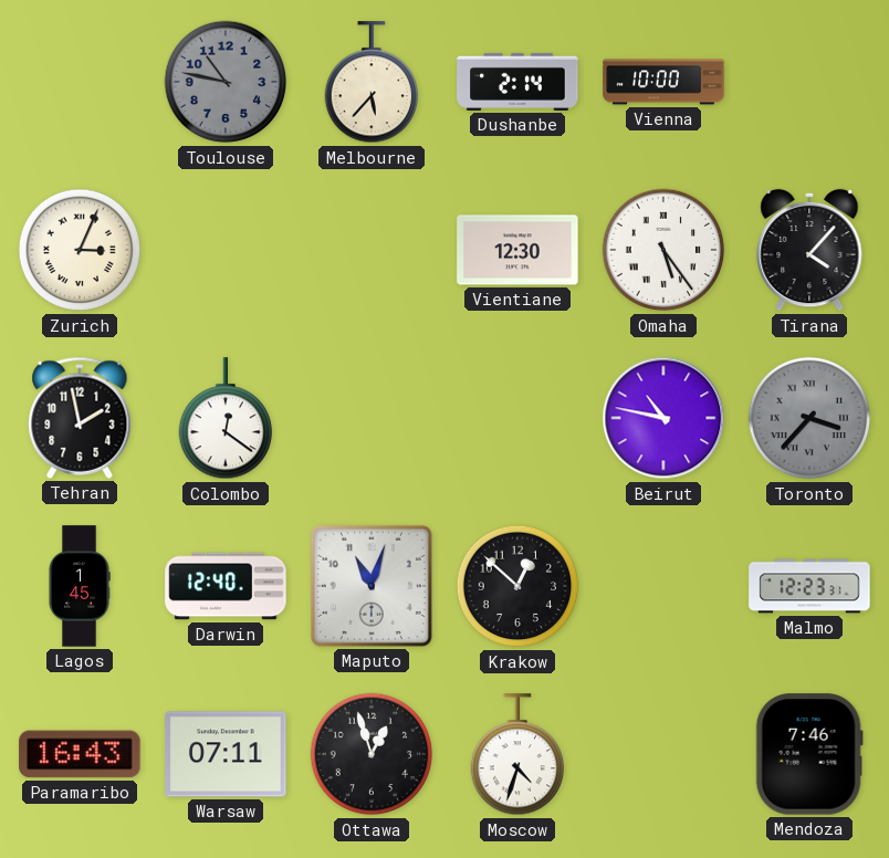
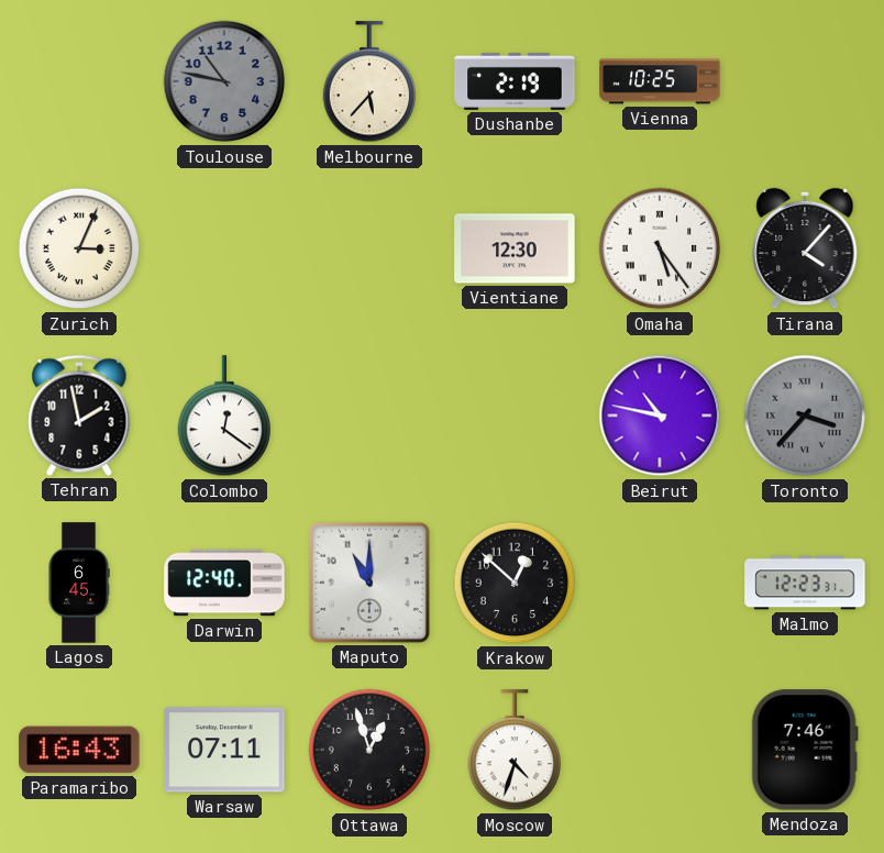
Dushanbe: 2:14 -> 2:19
Vienna: 10:00 -> 10:25
Lagos: 1:45 -> 6:45
Maputo: 11:03 -> 11:00
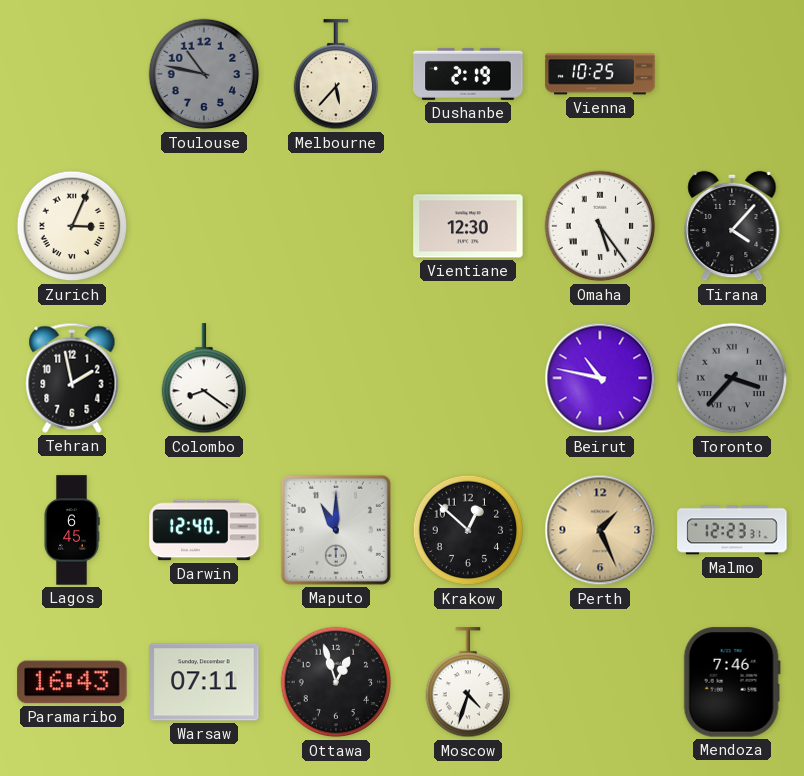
Colombo: 12:21 -> 8:21
Perth: none -> 1:26
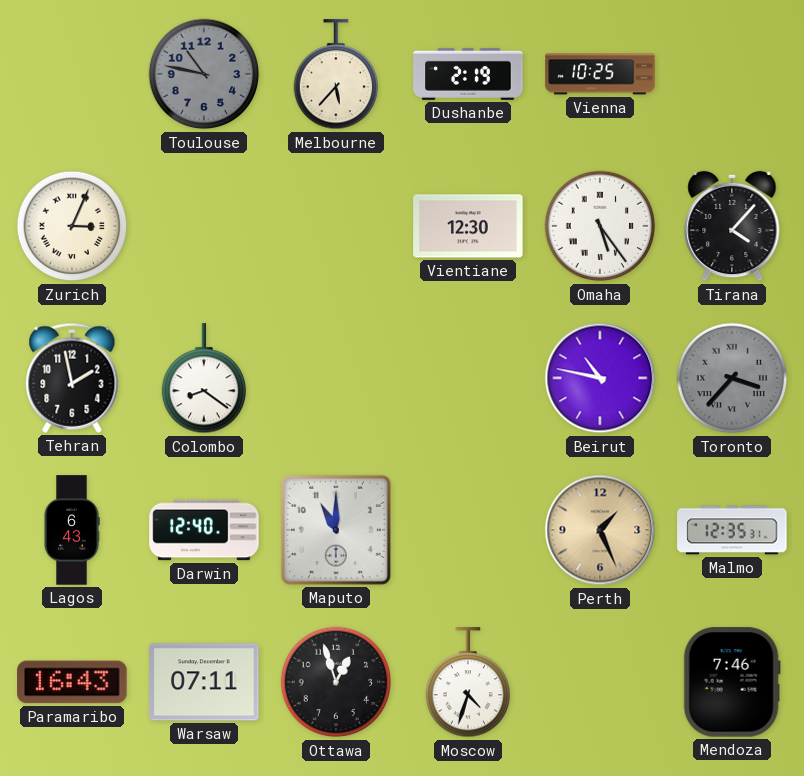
Lagos: 6:45 -> 6:43
Krakow: 12:52 -> none
Malmo: 12:23 -> 12:35
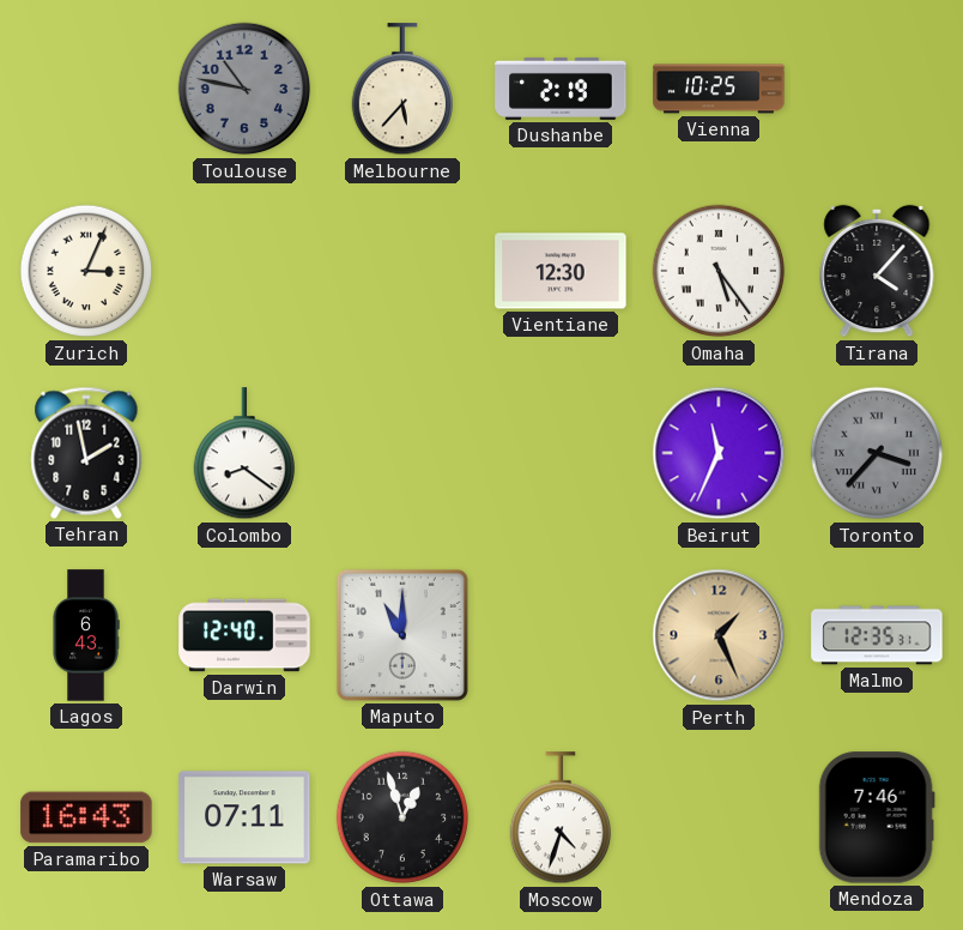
Beirut: 10:47 -> 11:34
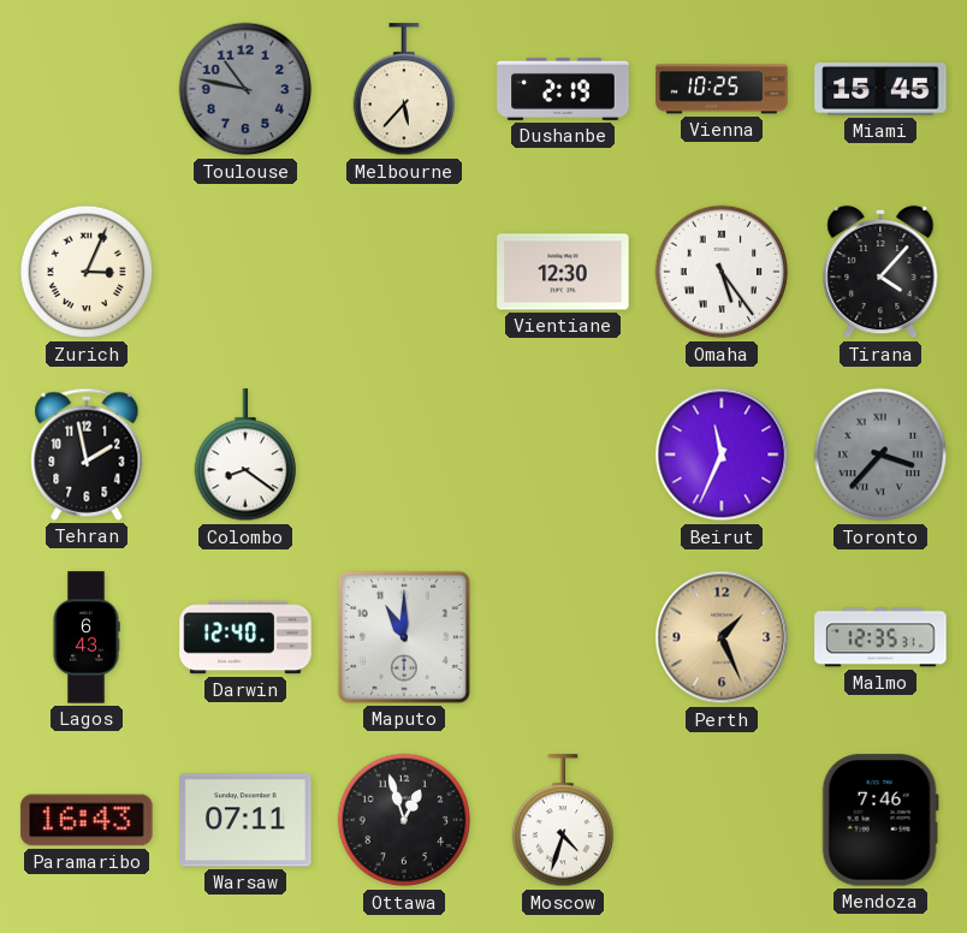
Miami: none -> 15:45
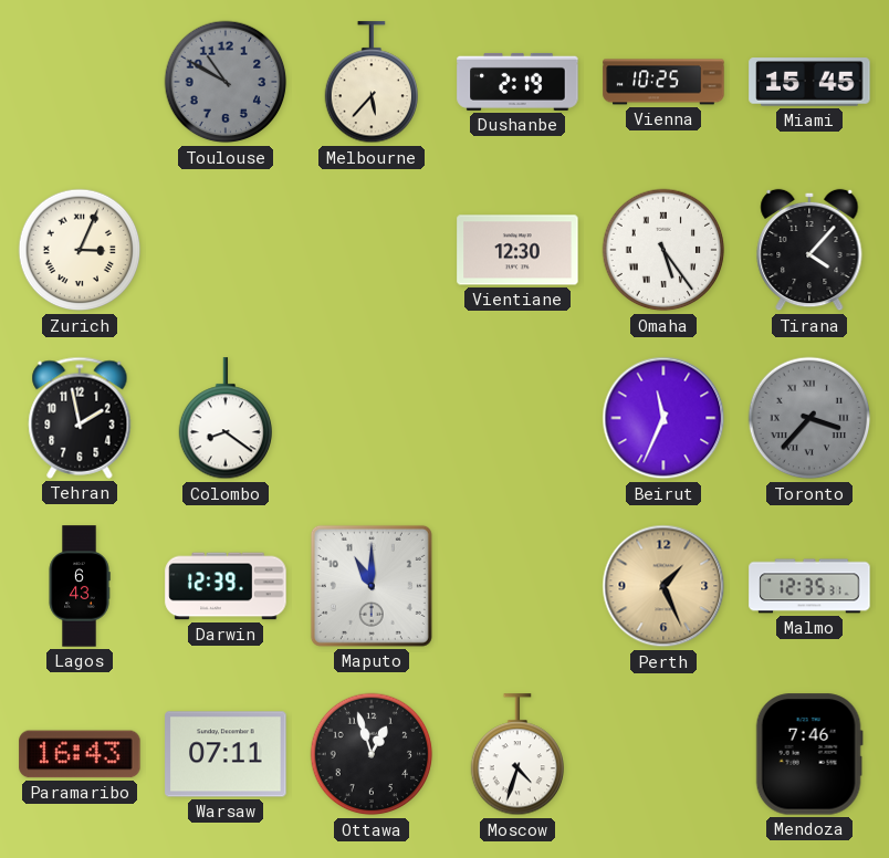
Toulouse: 10:47 -> 10:50
Darwin: 12:40 -> 12:39
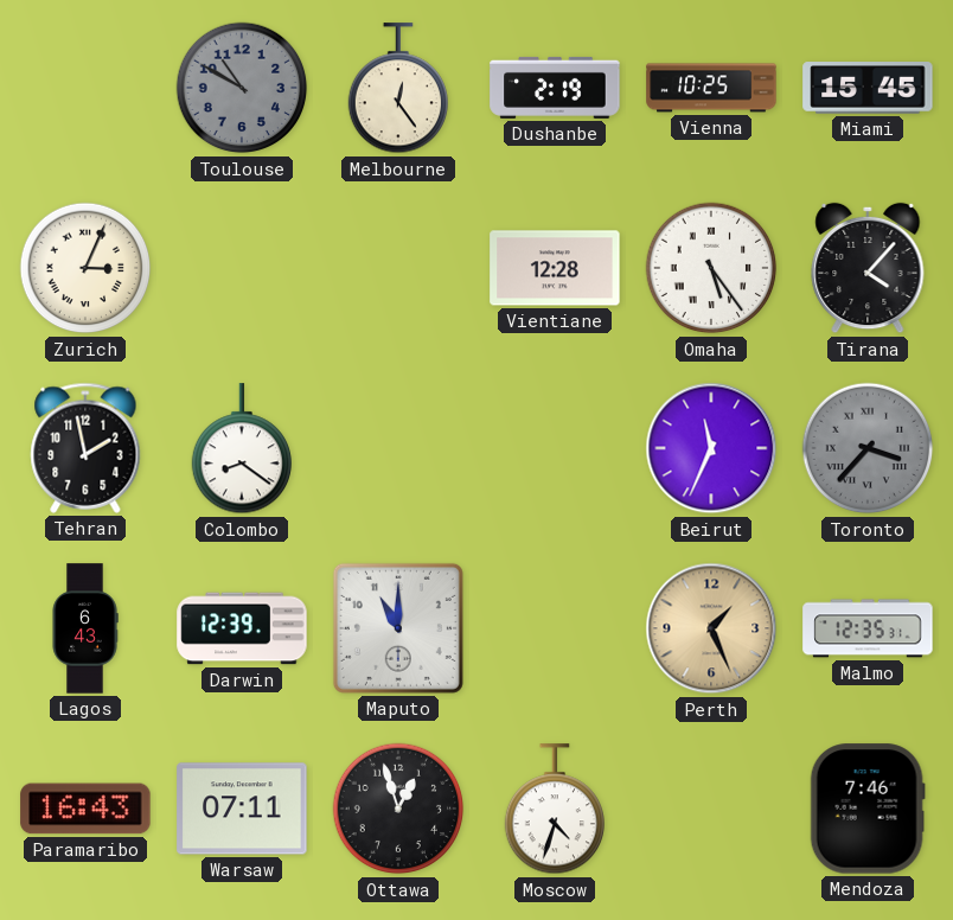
Melbourne: 5:37 -> 12:24
Vientiane: 12:30 -> 12:28
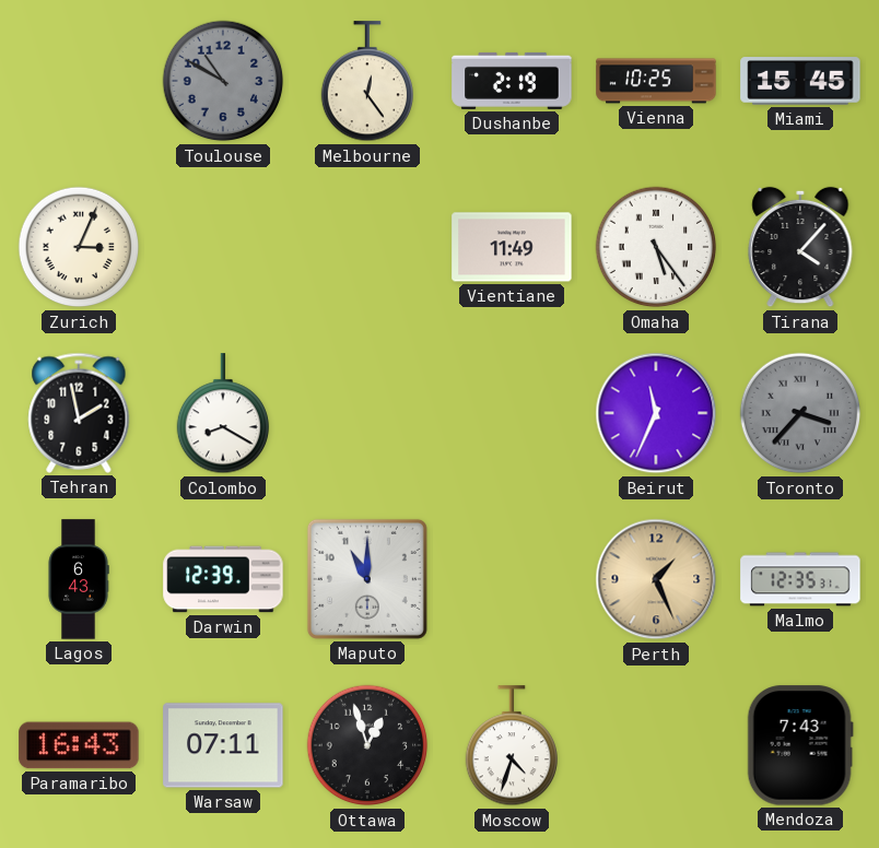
Vientiane: 12:28 -> 11:49
Colombo: 8:21 -> 8:20
Mendoza: 7:46 -> 7:43
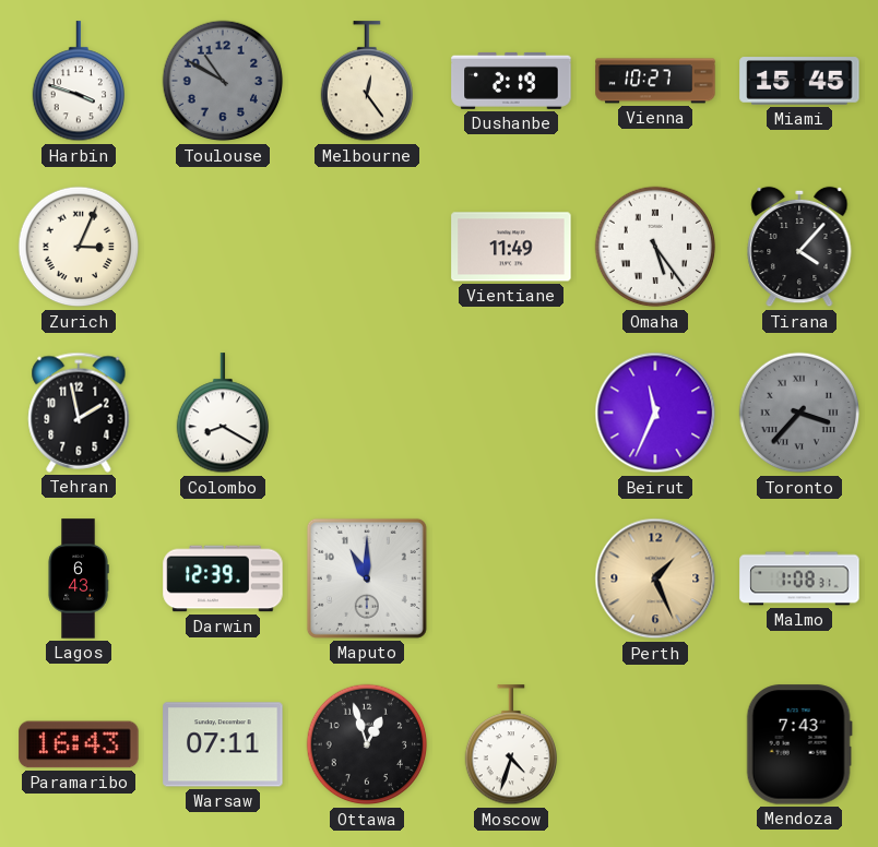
Harbin: none -> 3:48
Vienna: 10:25 -> 10:27
Malmo: 12:35 -> 1:08
